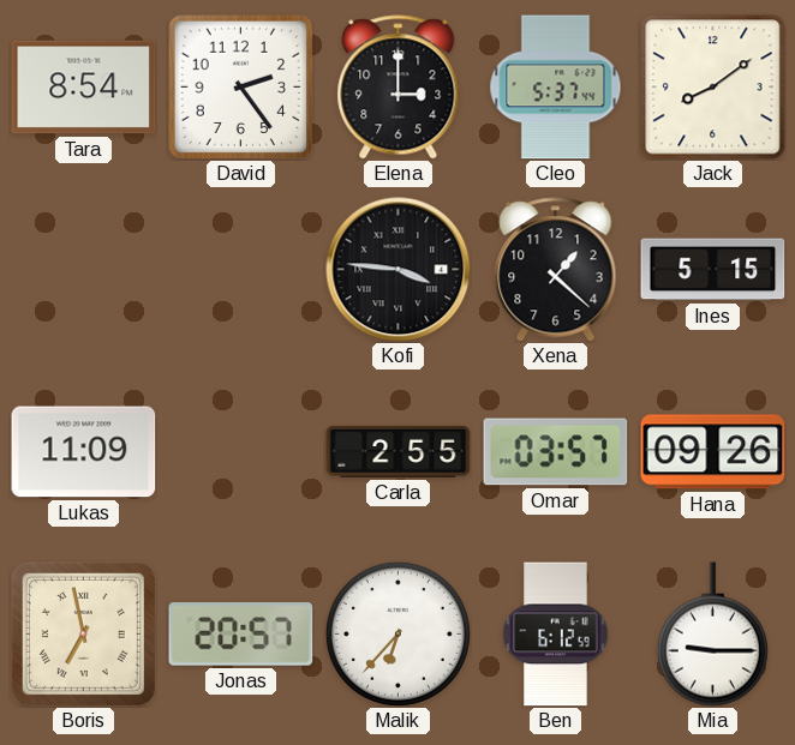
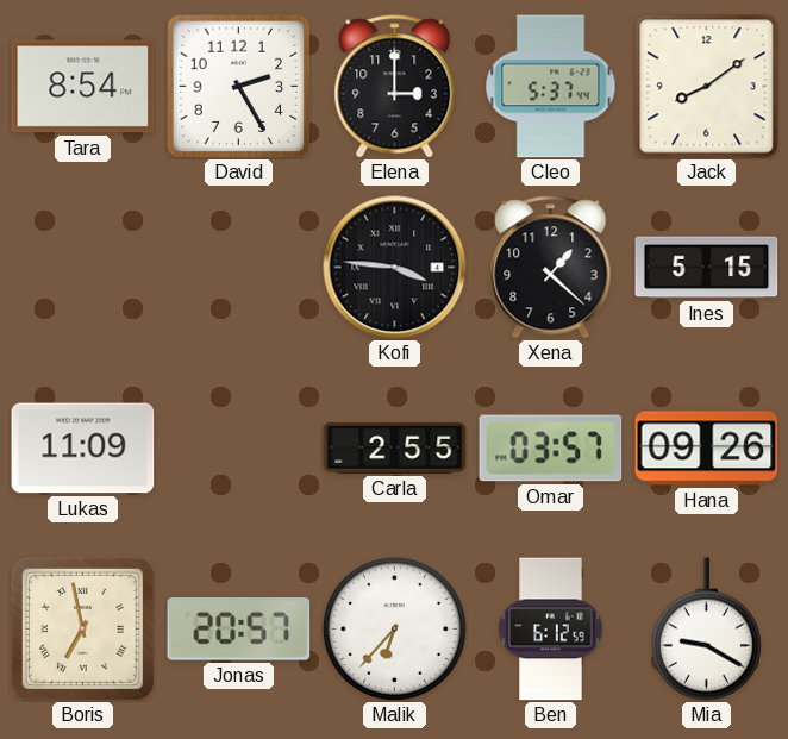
David: 2:24 -> 2:25
Mia: 9:15 -> 9:20
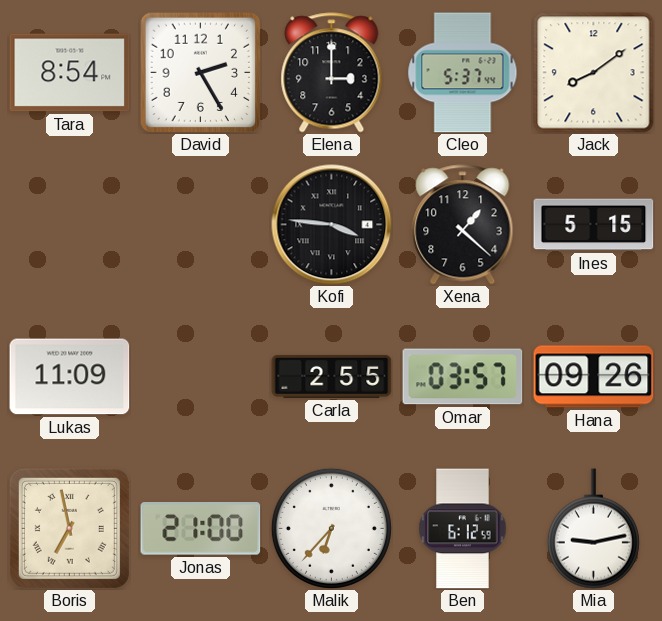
Jonas: 20:57 -> 21:00
Mia: 9:20 -> 9:13
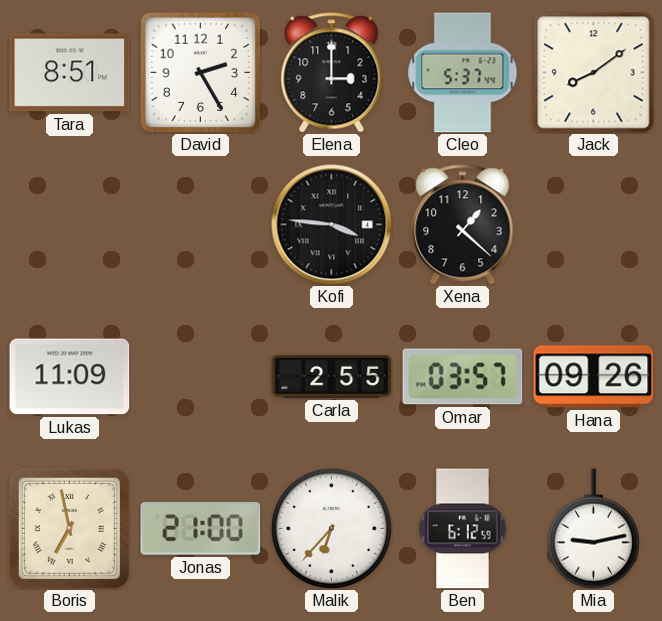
Tara: 8:54 -> 8:51
Ines: 5:15 -> none
